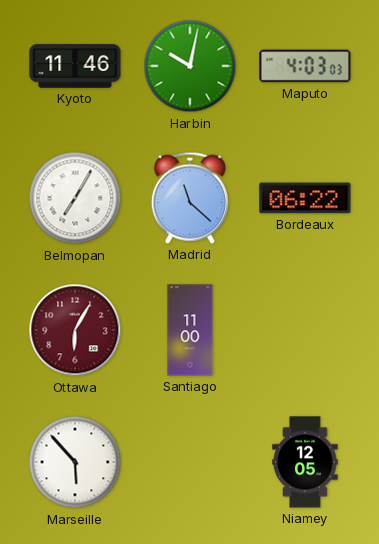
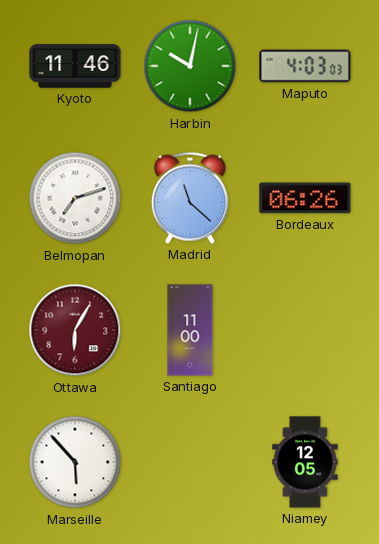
Belmopan: 7:05 -> 7:12
Bordeaux: 06:22 -> 06:26
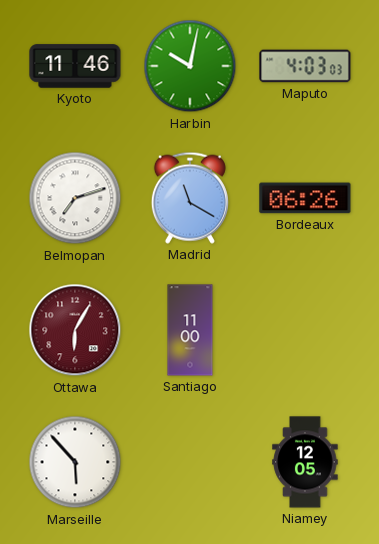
Madrid: 11:22 -> 11:20
